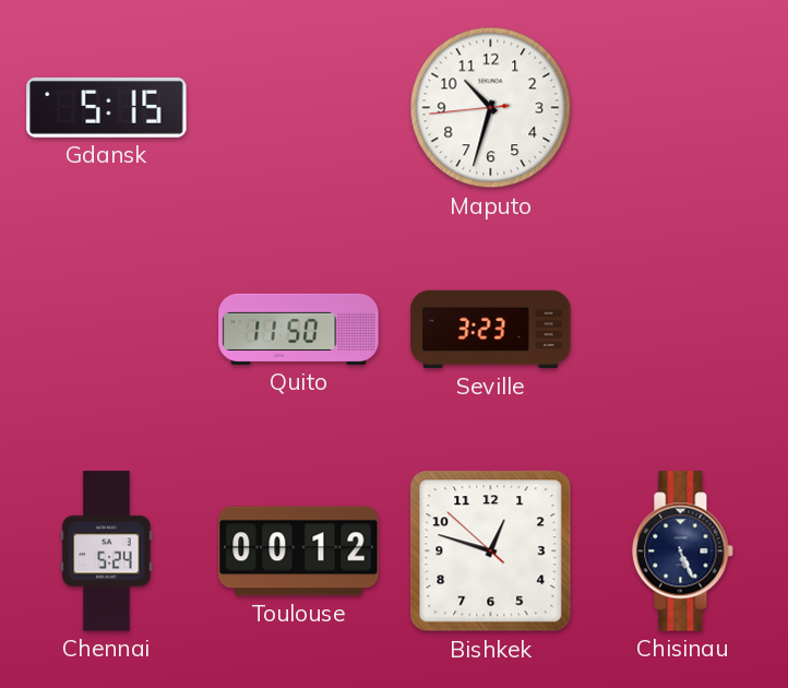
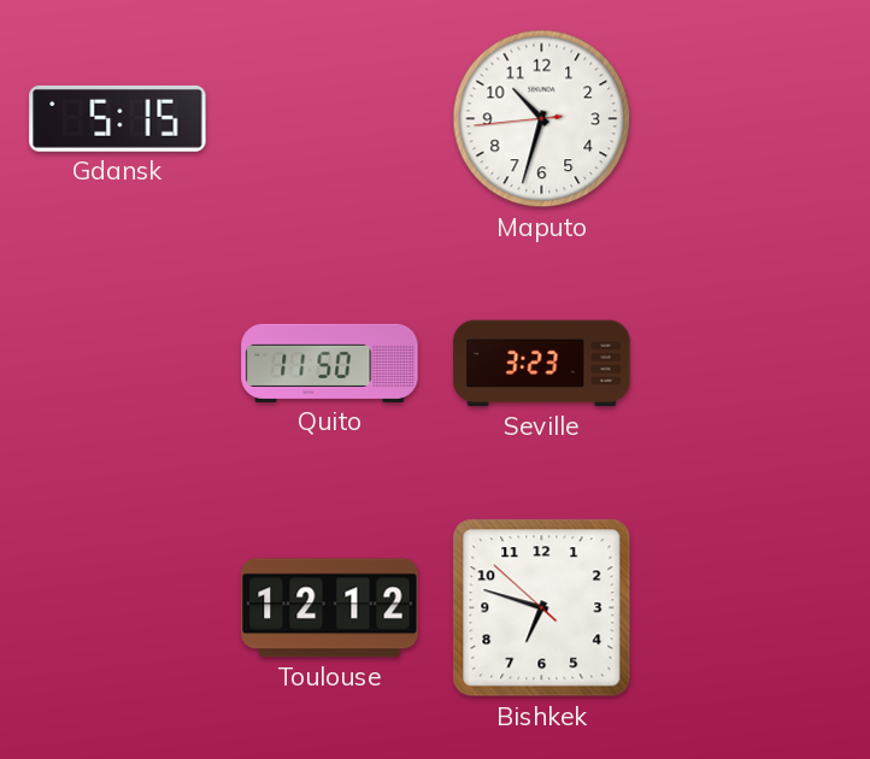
Chennai: 5:24 -> none
Toulouse: 00:12 -> 12:12
Bishkek: 12:47 -> 6:47
Chisinau: 5:26 -> none
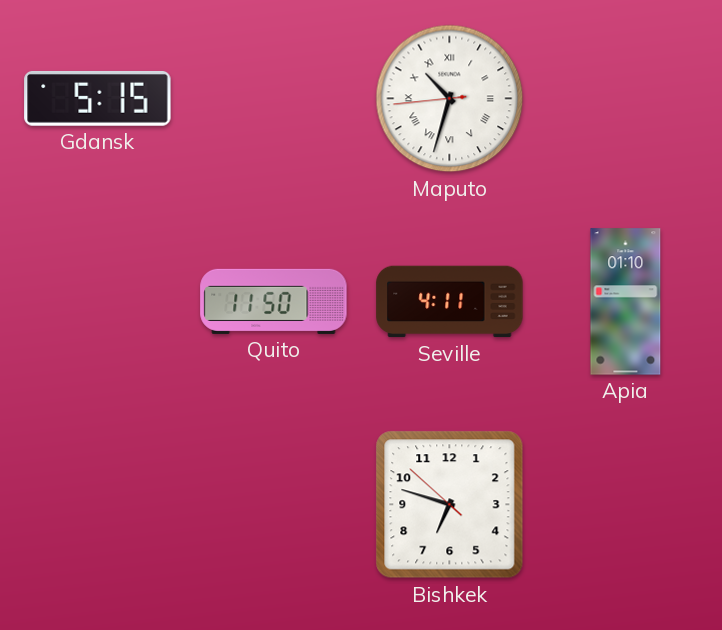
Maputo numerals: Arabic -> Roman
Seville: 3:23 -> 4:11
Apia: none -> 01:10
Toulouse: 12:12 -> none
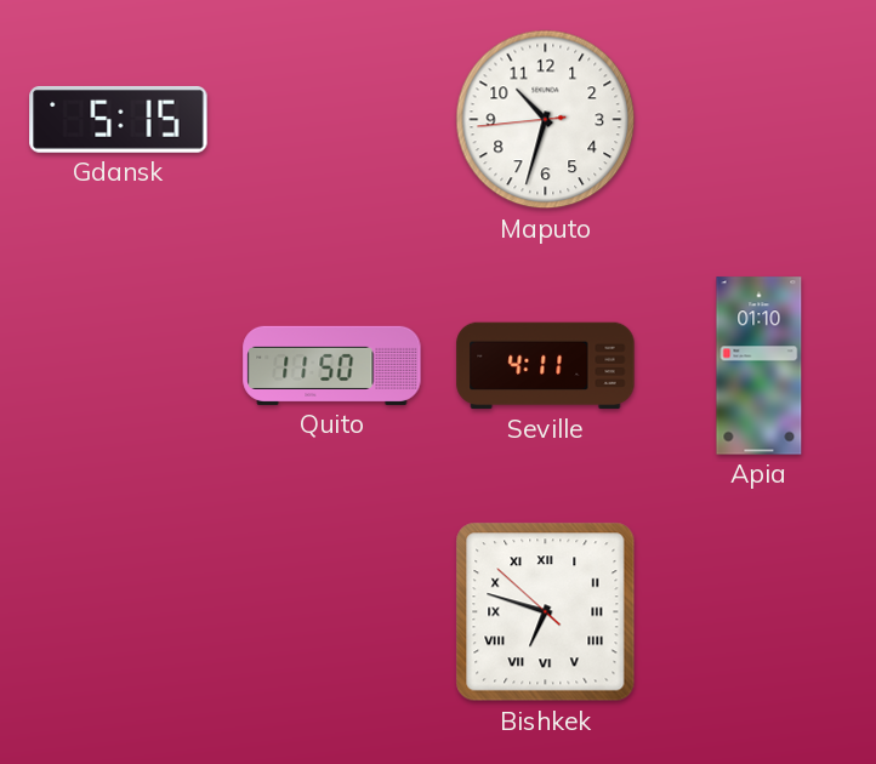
Maputo numerals: Roman -> Arabic
Bishkek numerals: Arabic -> Roman
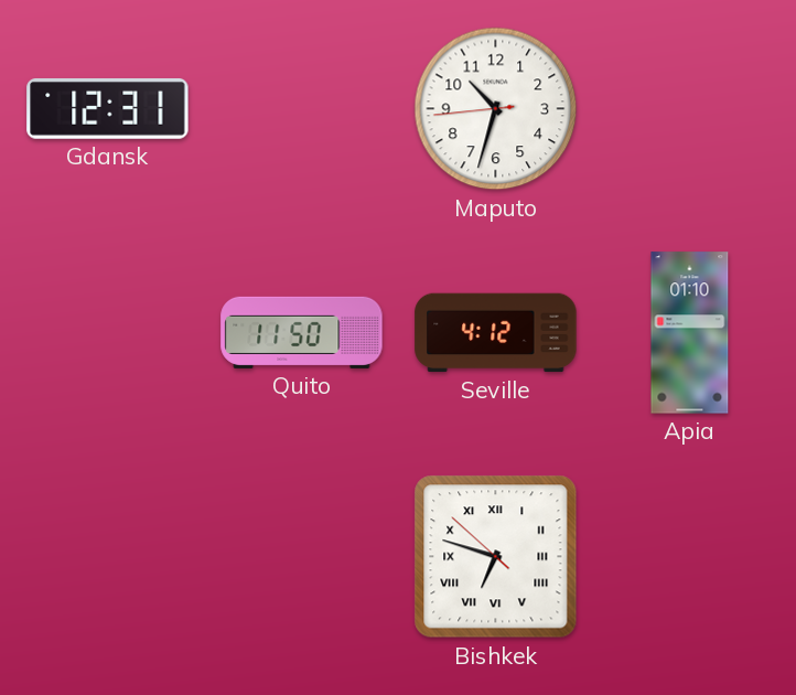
Gdansk: 5:15 -> 12:31
Seville: 4:11 -> 4:12
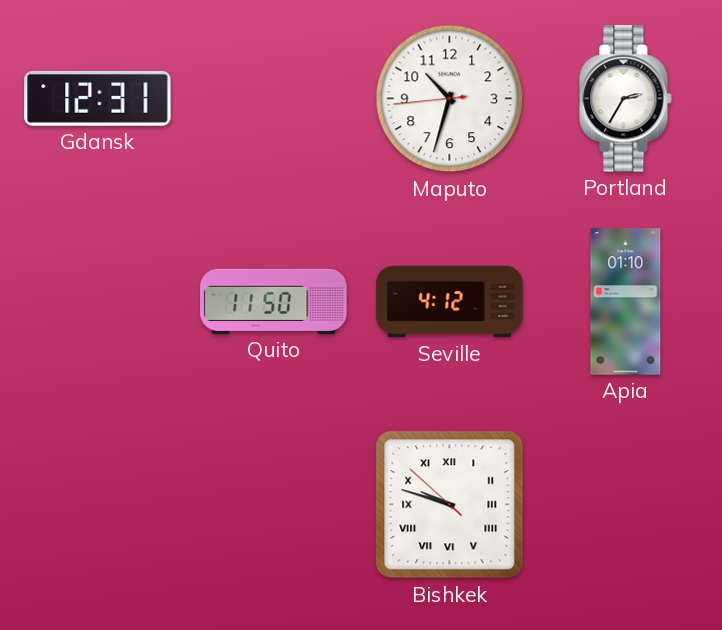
Portland: none -> 2:35
Bishkek: 6:47 -> 9:47
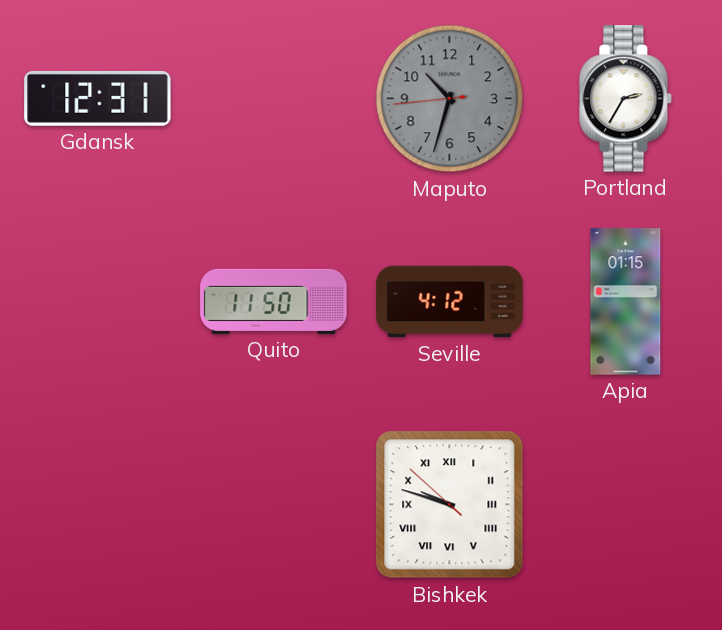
Maputo dial: white -> grey
Apia: 01:10 -> 01:15
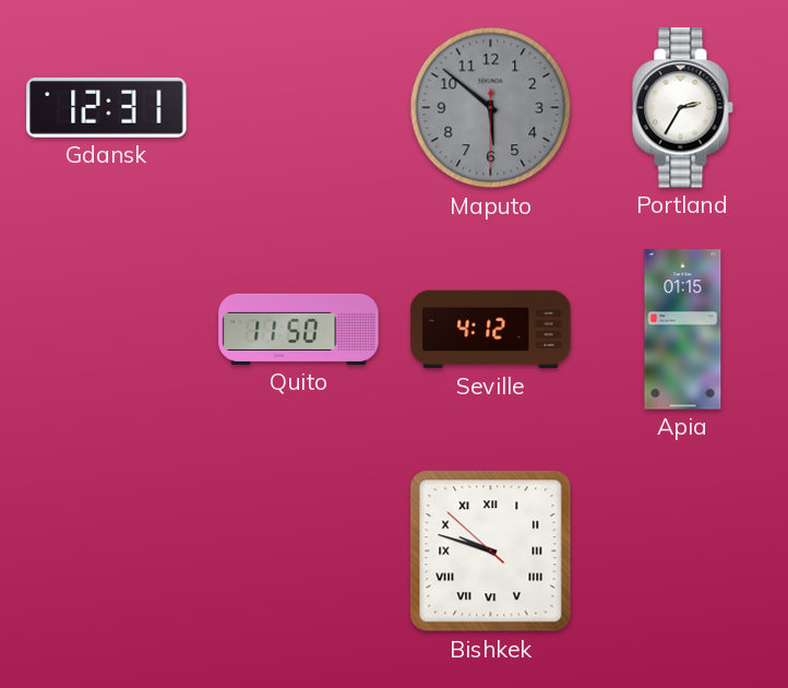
Maputo: 10:32 -> 5:51
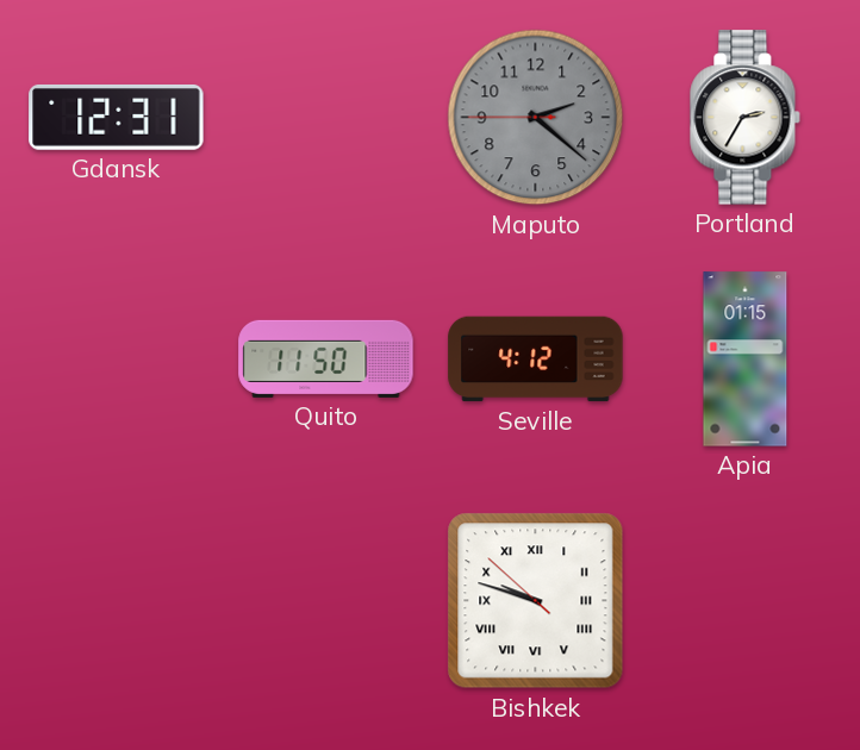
Maputo: 5:51 -> 2:21
